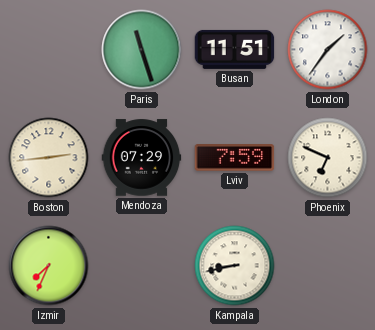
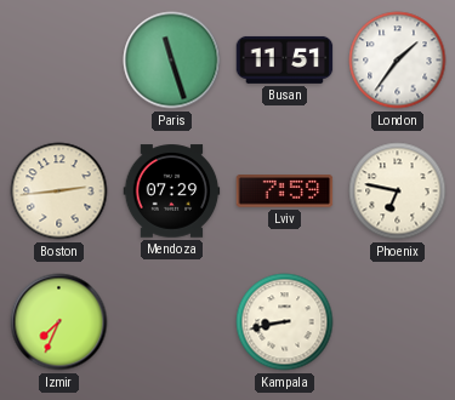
Phoenix: 6:49 -> 6:47
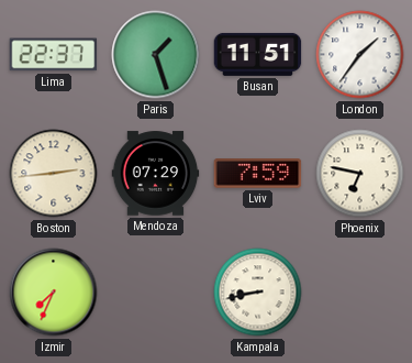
Lima: none -> 22:37
Paris: 11:27 -> 1:27
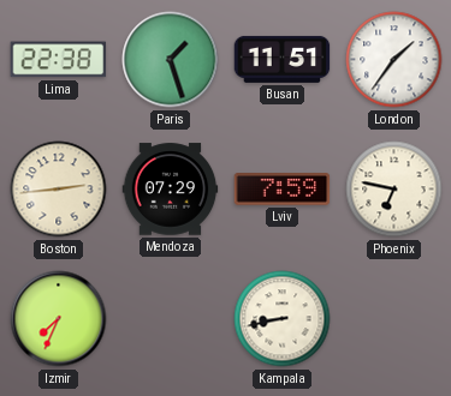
Lima: 22:37 -> 22:38
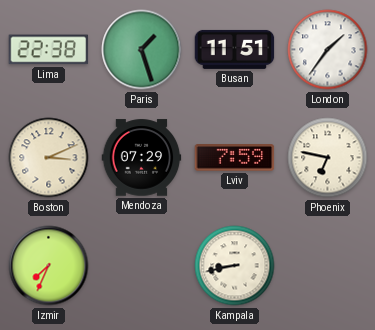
Boston: 2:44 -> 3:11
